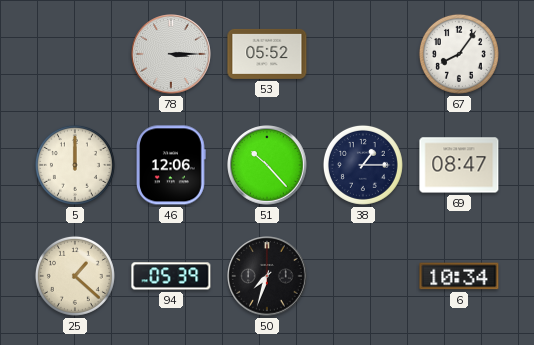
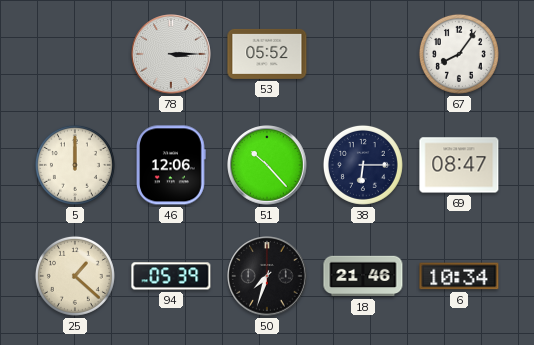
38: 1:15 -> 6:15
18: none -> 21:46
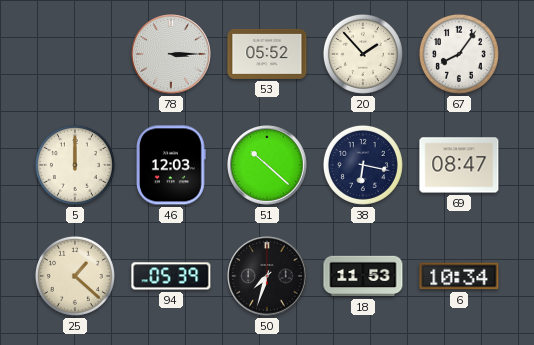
20: none -> 1:53
46: 12:06 -> 12:03
51: 10:23 -> 10:22
38: 6:15 -> 6:17
18: 21:46 -> 11:53
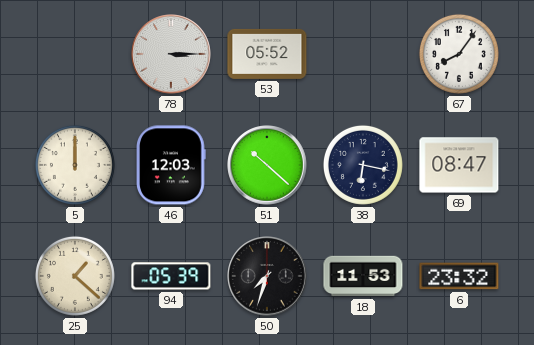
20: 1:53 -> none
6: 10:34 -> 23:32
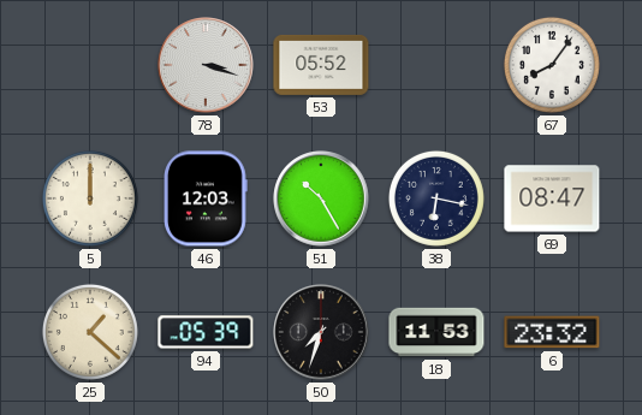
78: 3:15 -> 3:18
51: 10:22 -> 10:25
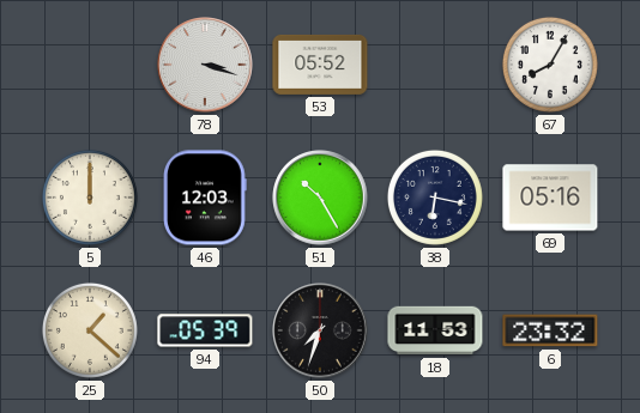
67: 8:06 -> 8:05
69: 08:47 -> 05:16
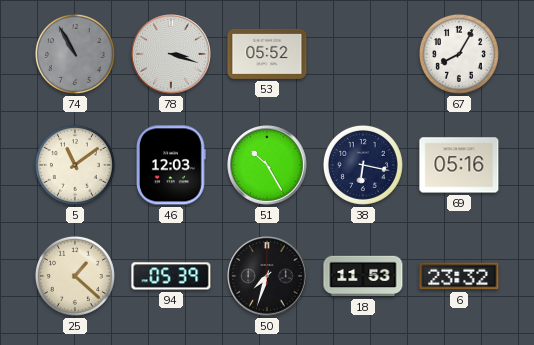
74: none -> 10:55
5: 12:00 -> 11:09
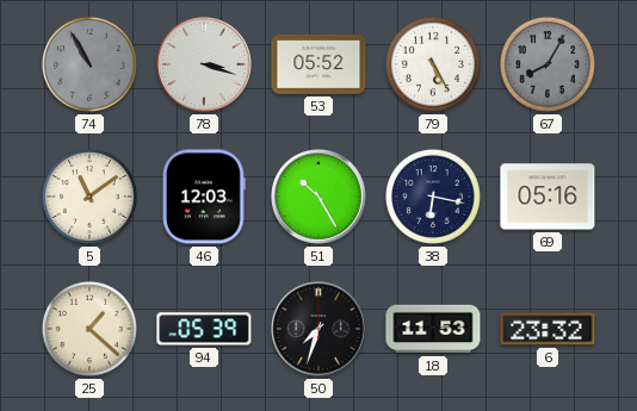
79: none -> 5:25
67 dial: white -> grey
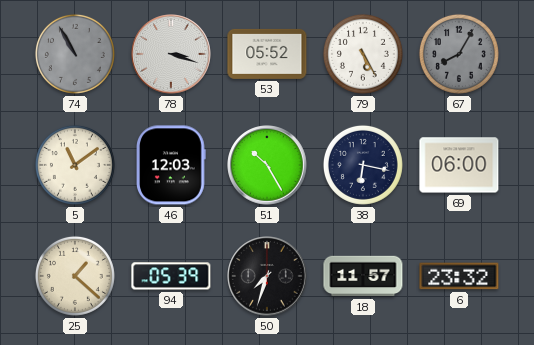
69: 05:16 -> 06:00
18: 11:53 -> 11:57
